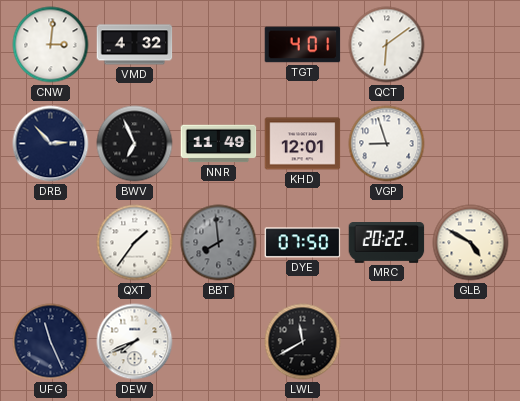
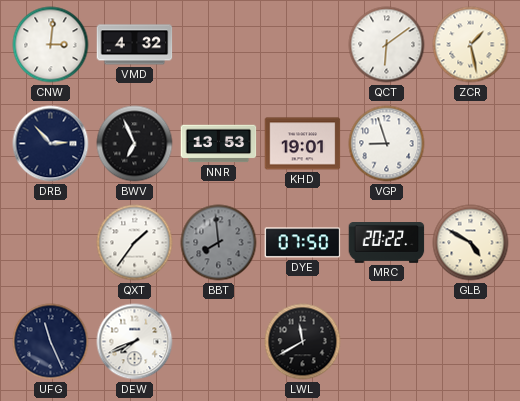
TGT: 4:01 -> none
ZCR: none -> 1:28
NNR: 11:49 -> 13:53
KHD: 12:01 -> 19:01
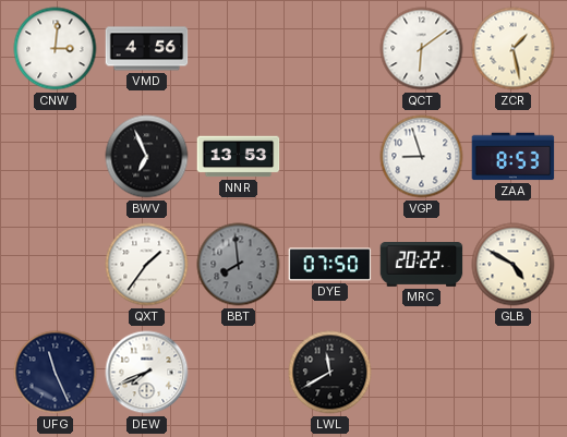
VMD: 4:32 -> 4:56
DRB: 2:53 -> none
KHD: 19:01 -> none
ZAA: none -> 8:53
